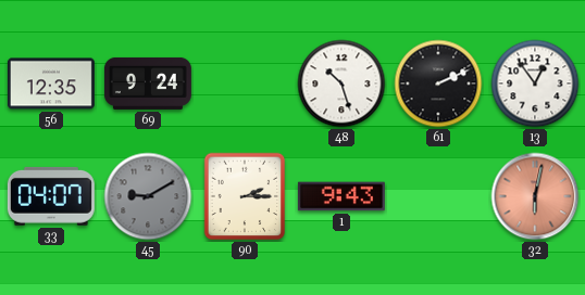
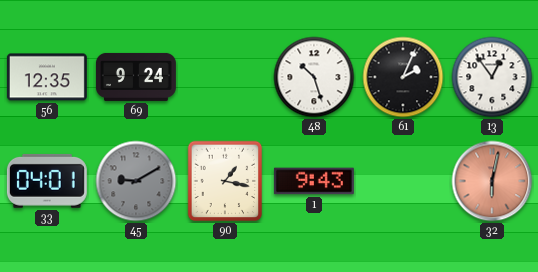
61: 2:11 -> 2:04
33: 04:07 -> 04:01
90: 2:15 -> 1:17
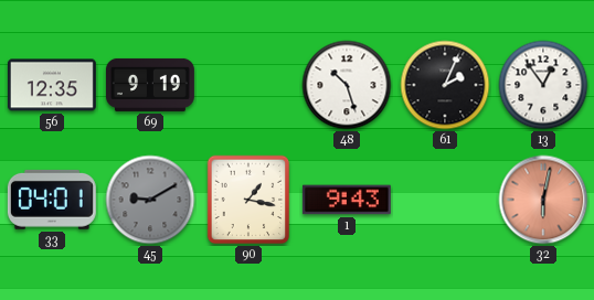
69: 9:24 -> 9:19
